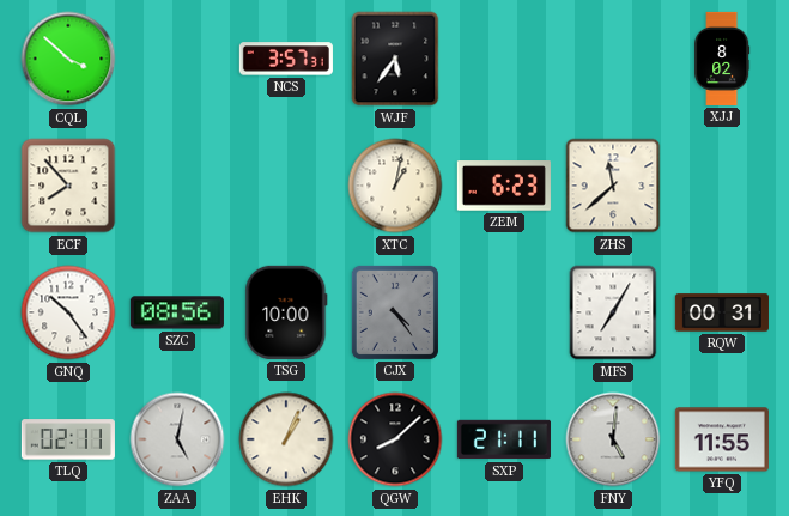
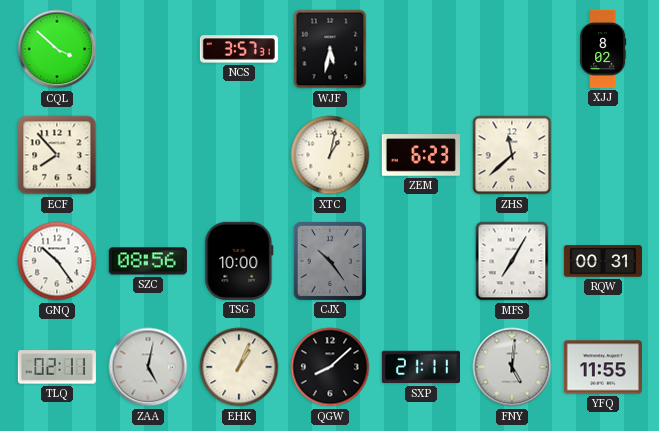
WJF: 5:36 -> 5:32
CJX: 4:24 -> 10:24
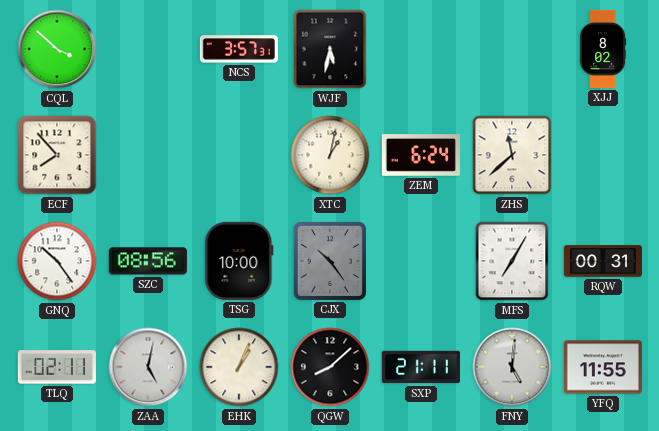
ZEM: 6:23 -> 6:24
